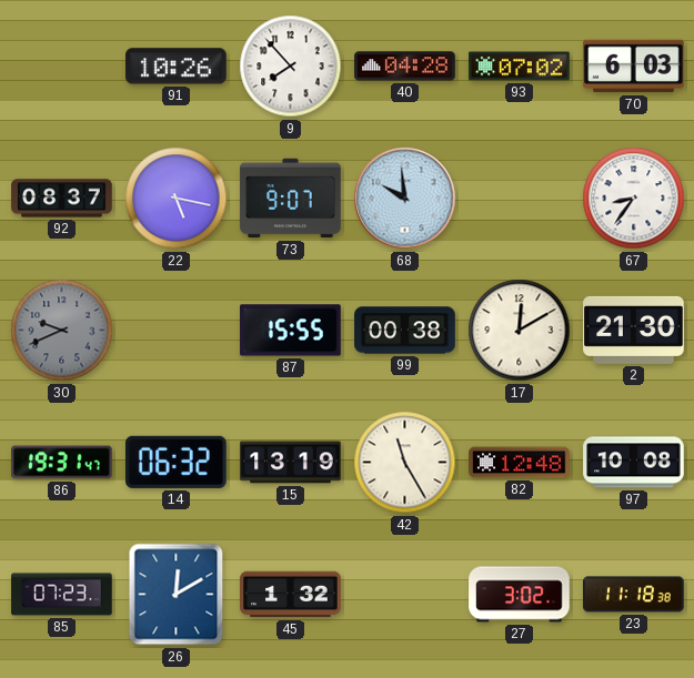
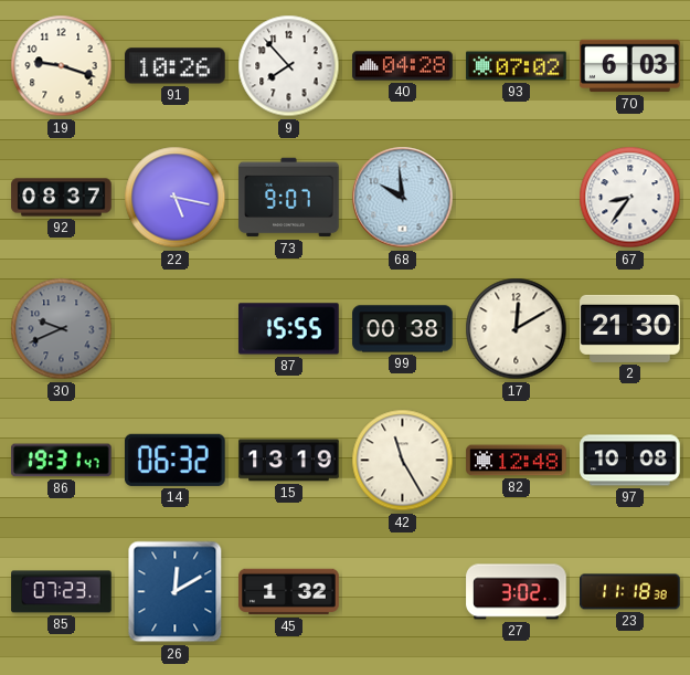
19: none -> 9:18
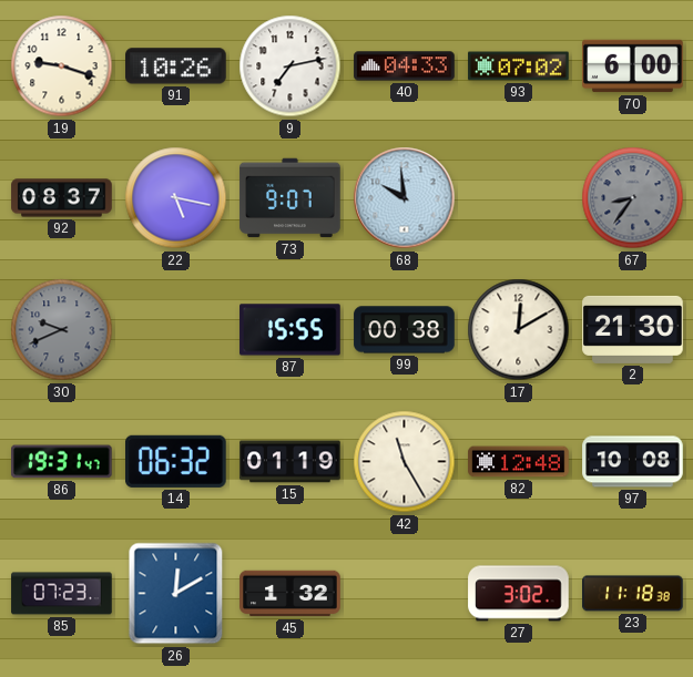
9: 7:53 -> 7:13
40: 04:28 -> 04:33
70: 6:03 -> 6:00
67 dial: white -> grey
15: 13:19 -> 01:19
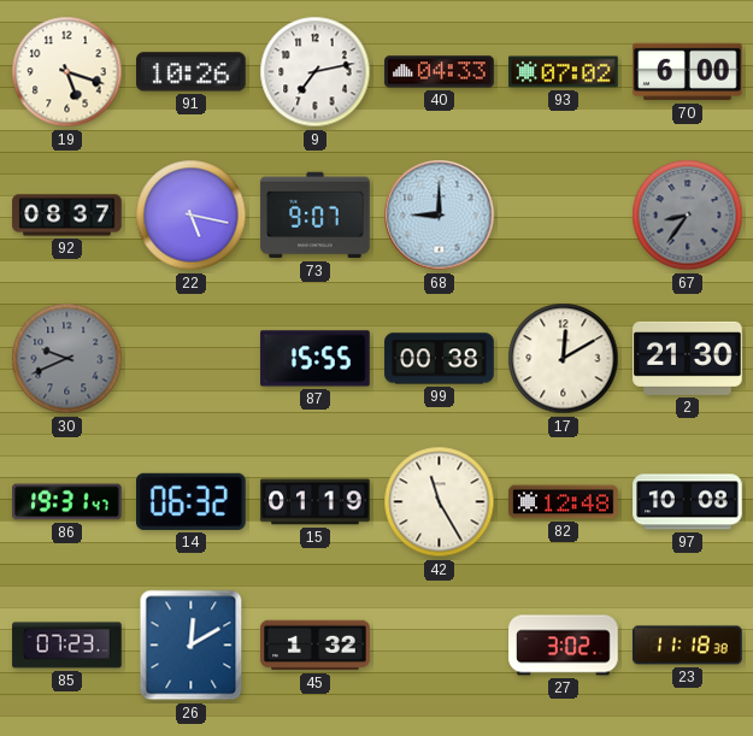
19: 9:18 -> 5:18
68: 9:59 -> 9:00
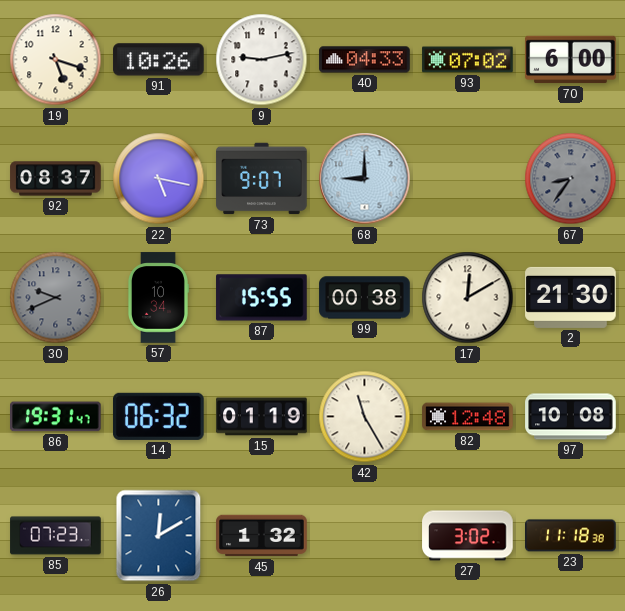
9: 7:13 -> 9:13
57: none -> 10:34
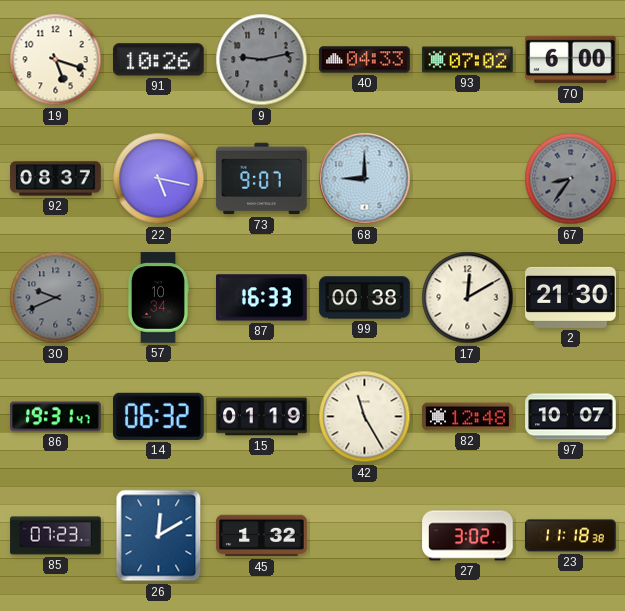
9 dial: white -> grey
87: 15:55 -> 16:33
97: 10:08 -> 10:07
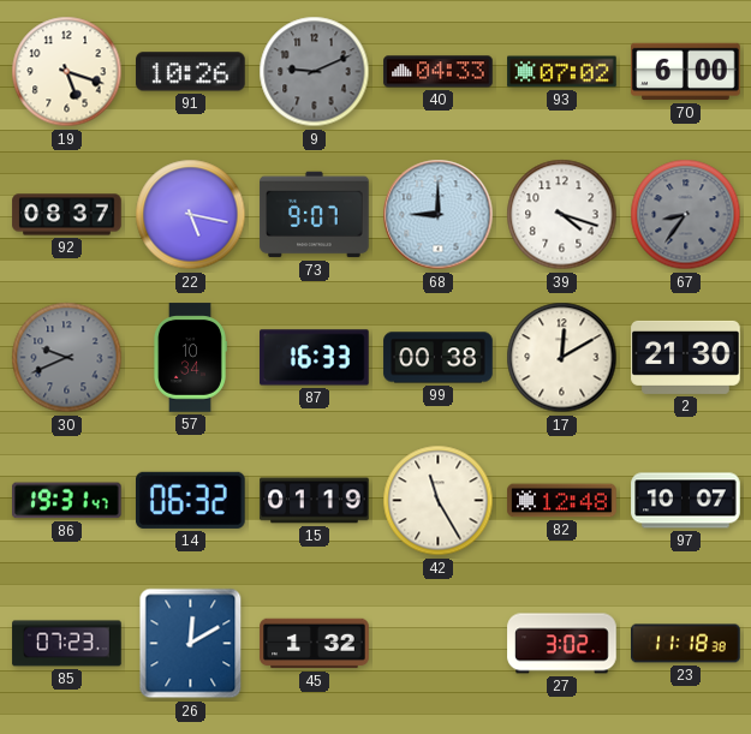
9: 9:13 -> 9:11
39: none -> 4:18
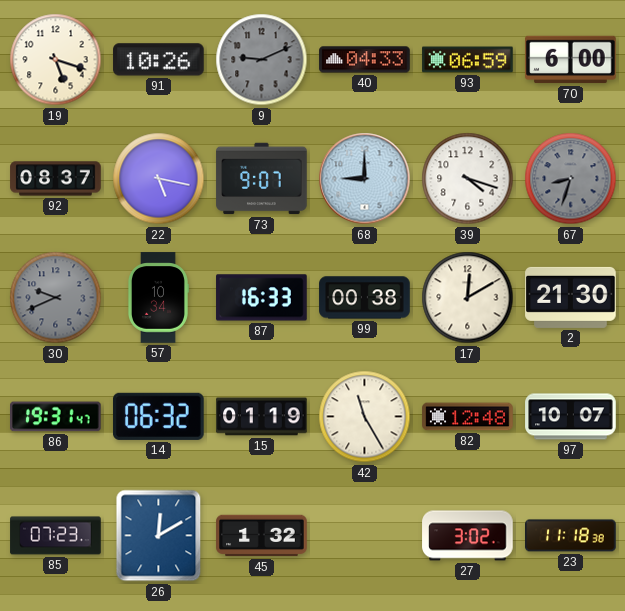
93: 07:02 -> 06:59
67: 8:36 -> 8:33
